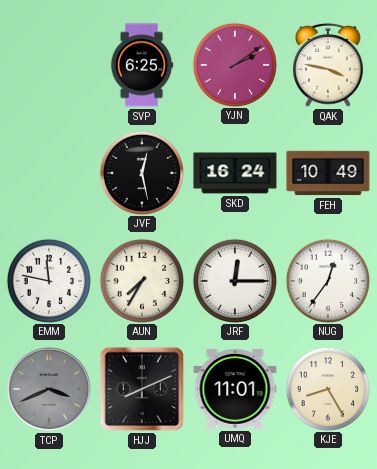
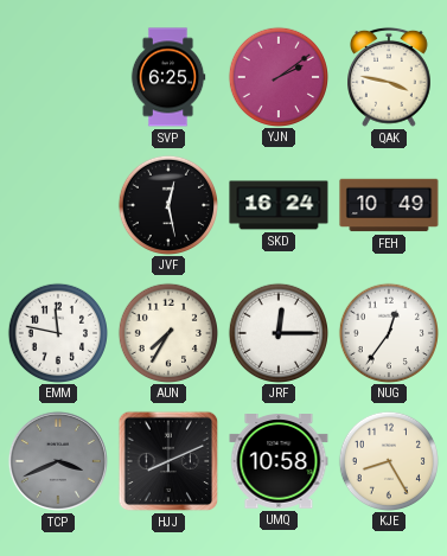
UMQ: 11:01 -> 10:58
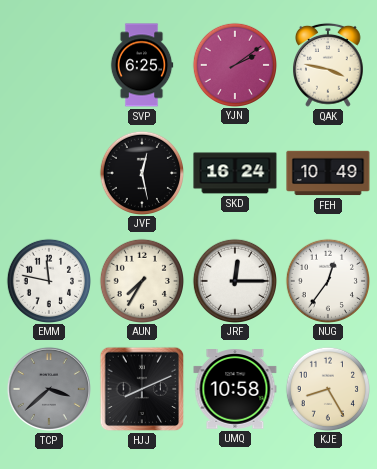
TCP: 3:41 -> 3:38
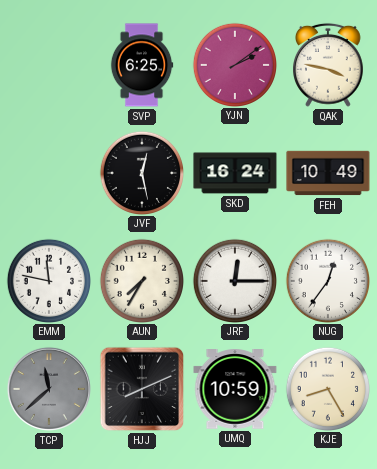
TCP: 3:38 -> 11:38
UMQ: 10:58 -> 10:59
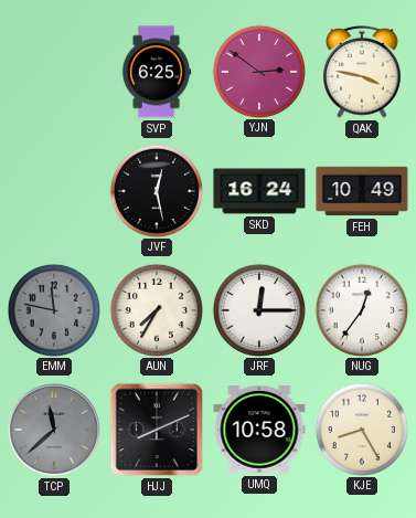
YJN: 2:09 -> 2:51
EMM dial: white -> grey
UMQ: 10:59 -> 10:58
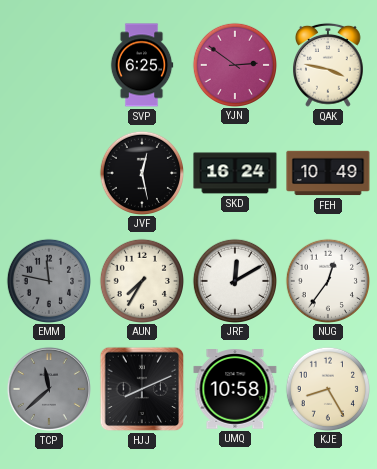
JRF: 12:15 -> 12:10
